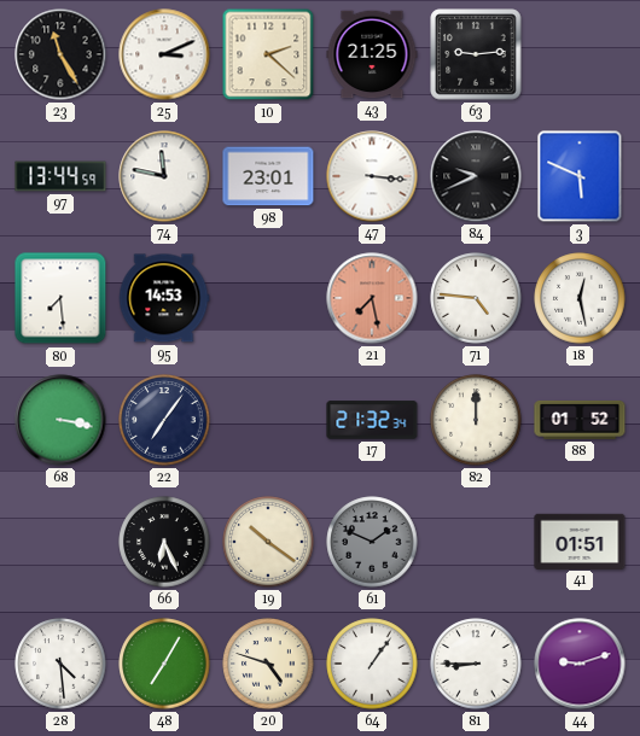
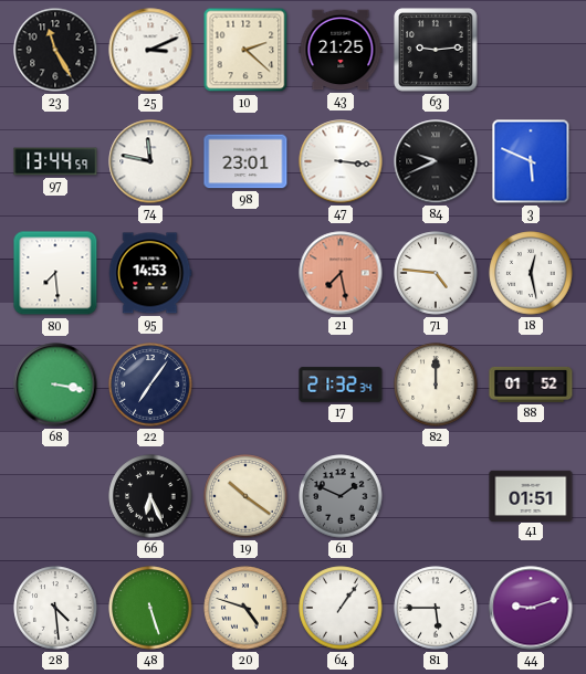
48: 7:05 -> 5:27
81: 8:45 -> 5:45
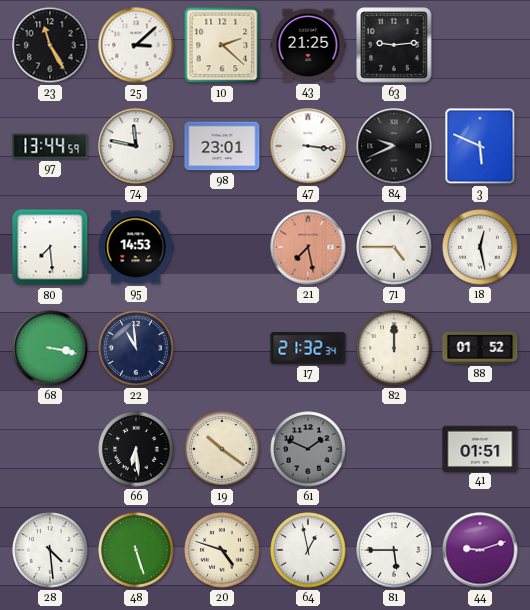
25: 3:11 -> 3:08
71: 4:46 -> 4:45
22: 7:06 -> 10:59
66: 6:26 -> 6:29
64: 1:06 -> 12:58
